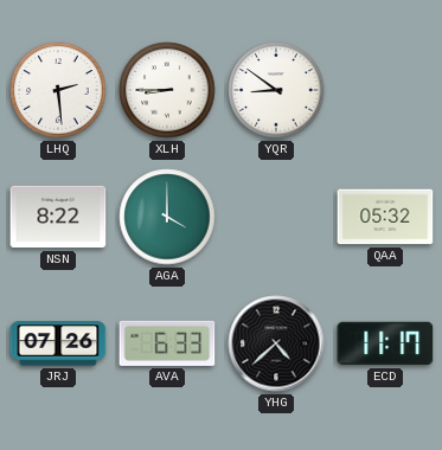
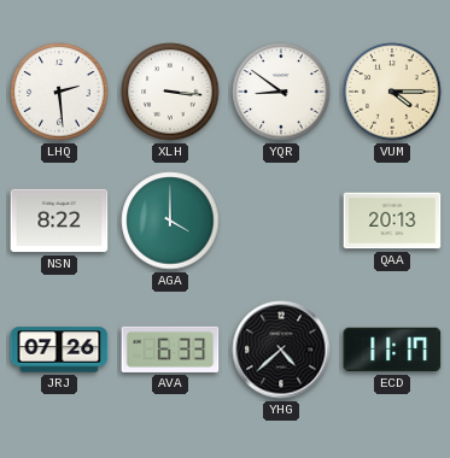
XLH: 8:45 -> 3:16
VUM: none -> 4:15
QAA: 05:32 -> 20:13
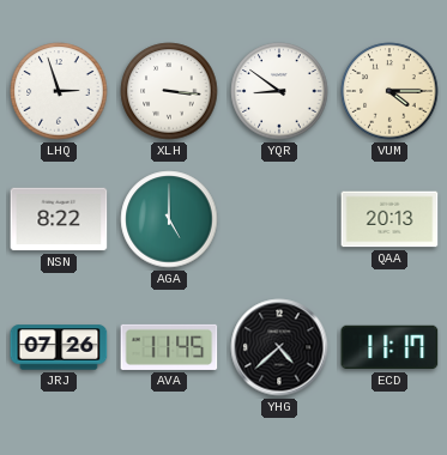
LHQ: 2:29 -> 2:57
AGA: 4:00 -> 5:00
AVA: 6:33 -> 11:45
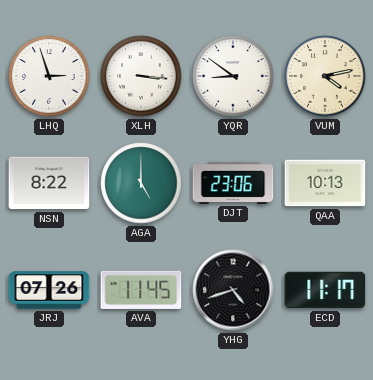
VUM: 4:15 -> 4:13
DJT: none -> 23:06
QAA: 20:13 -> 10:13
YHG: 4:38 -> 4:42
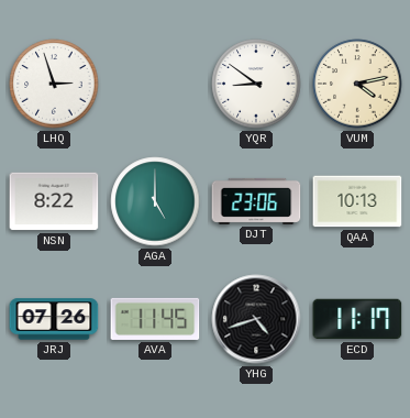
XLH: 3:16 -> none
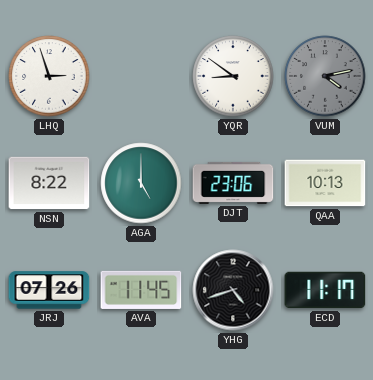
VUM dial: cream -> grey
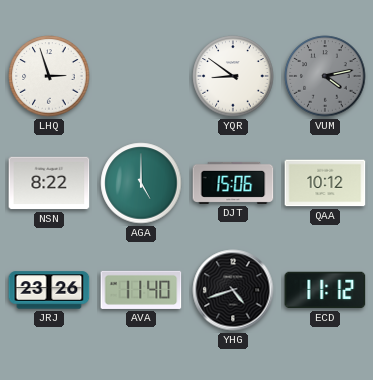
DJT: 23:06 -> 15:06
QAA: 10:13 -> 10:12
JRJ: 07:26 -> 23:26
AVA: 11:45 -> 11:40
ECD: 11:17 -> 11:12
